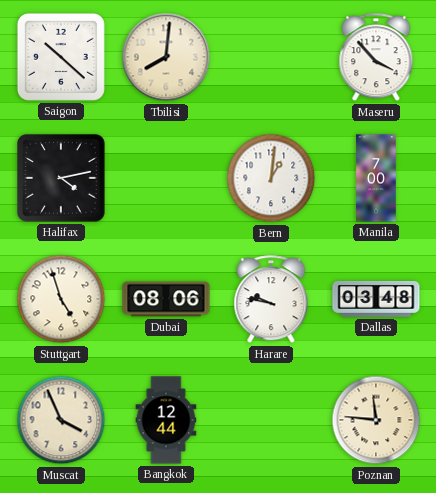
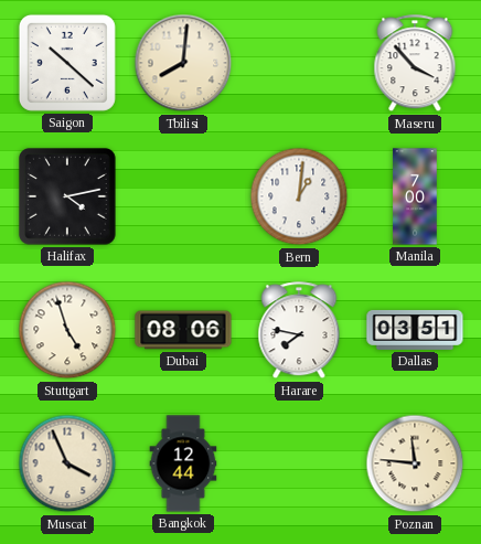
Harare: 9:47 -> 7:47
Dallas: 03:48 -> 03:51
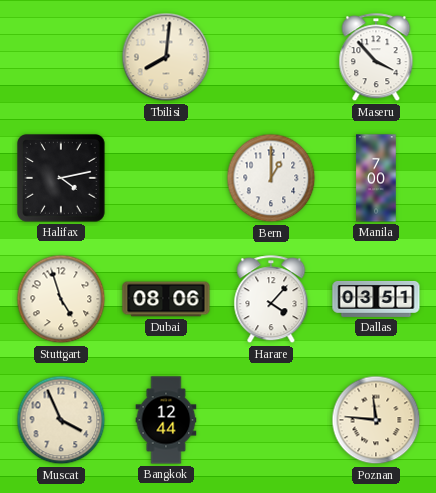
Saigon: 10:22 -> none
Bern: 1:01 -> 1:00
Harare: 7:47 -> 4:07
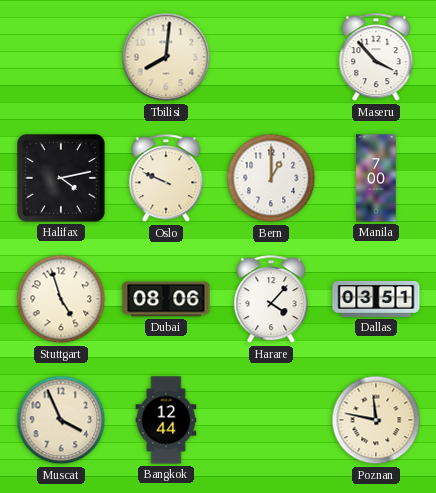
Oslo: none -> 9:49
Poznan: 11:46 -> 11:47
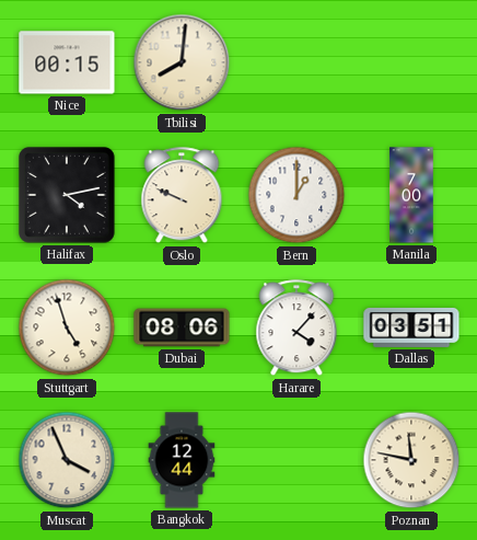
Nice: none -> 00:15
Maseru: 3:53 -> none
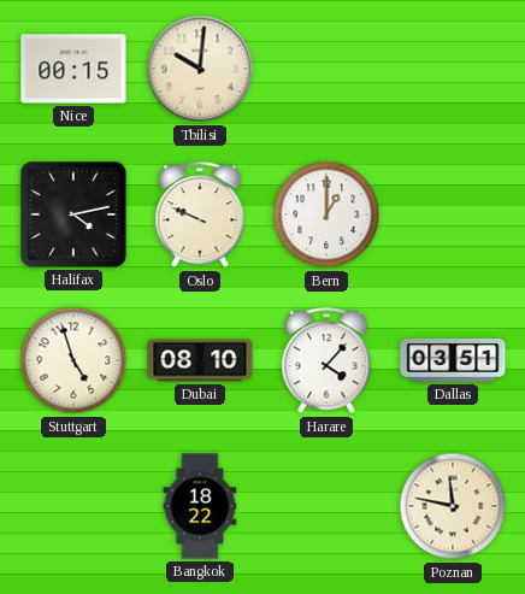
Tbilisi: 8:01 -> 10:01
Manila: 7:00 -> none
Dubai: 08:06 -> 08:10
Muscat: 3:56 -> none
Bangkok: 12:44 -> 18:22
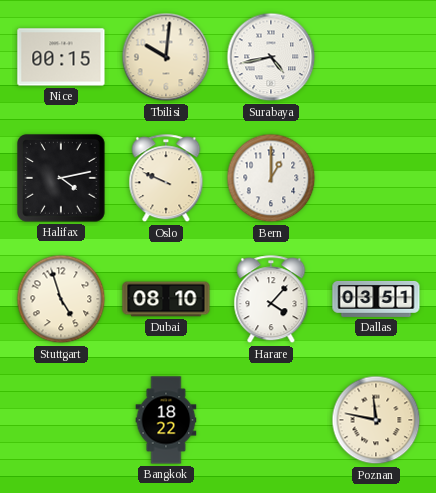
Surabaya: none -> 4:43
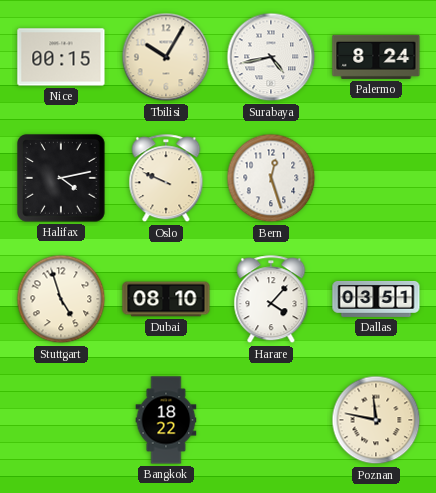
Tbilisi: 10:01 -> 10:05
Palermo: none -> 8:24
Bern: 1:00 -> 12:27
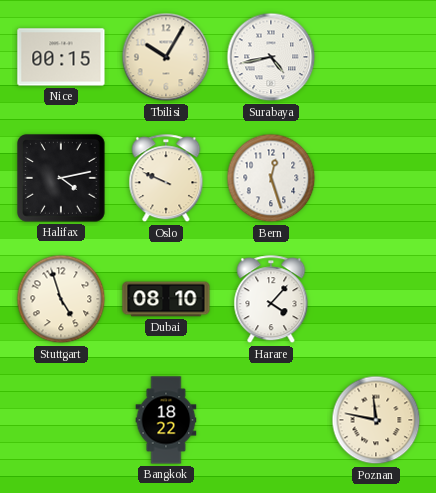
Palermo: 8:24 -> none
Dallas: 03:51 -> none
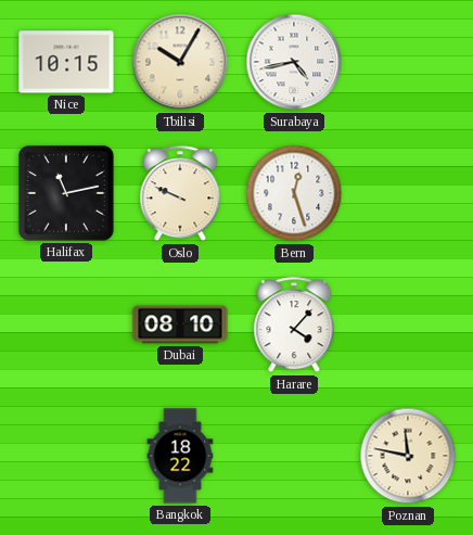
Nice: 00:15 -> 10:15
Halifax: 4:13 -> 11:13
Stuttgart: 4:57 -> none
